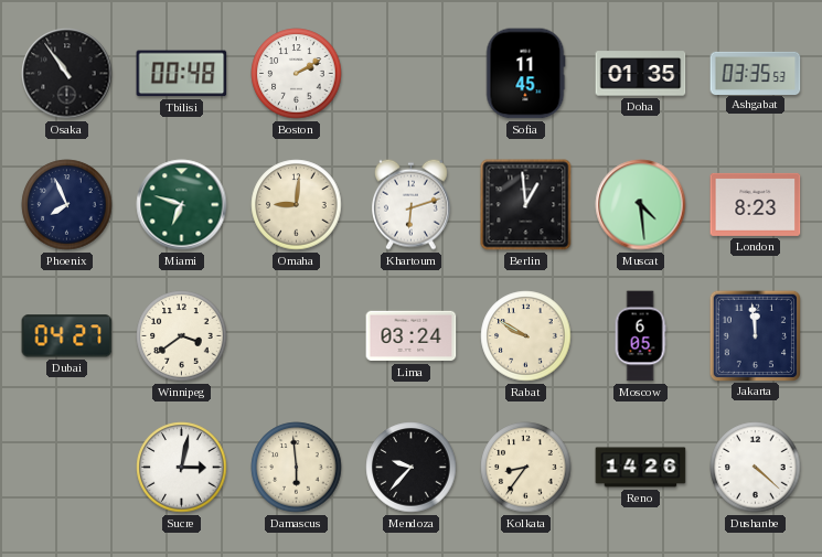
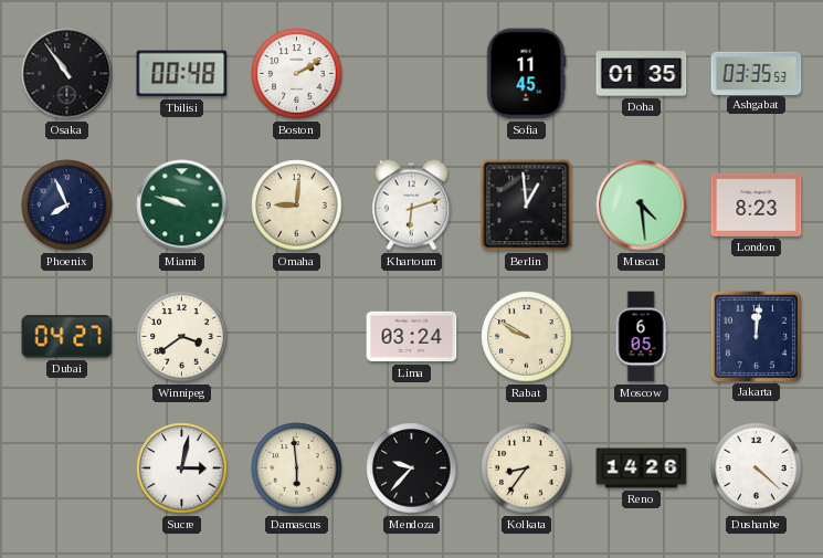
Miami: 6:48 -> 9:48
Jakarta: 11:59 -> 12:01
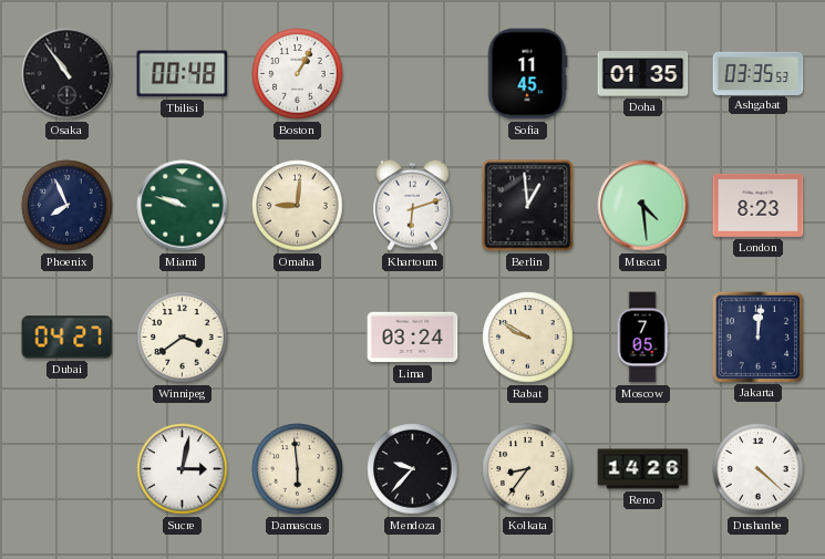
Boston: 2:10 -> 1:05
Moscow: 6:05 -> 7:05
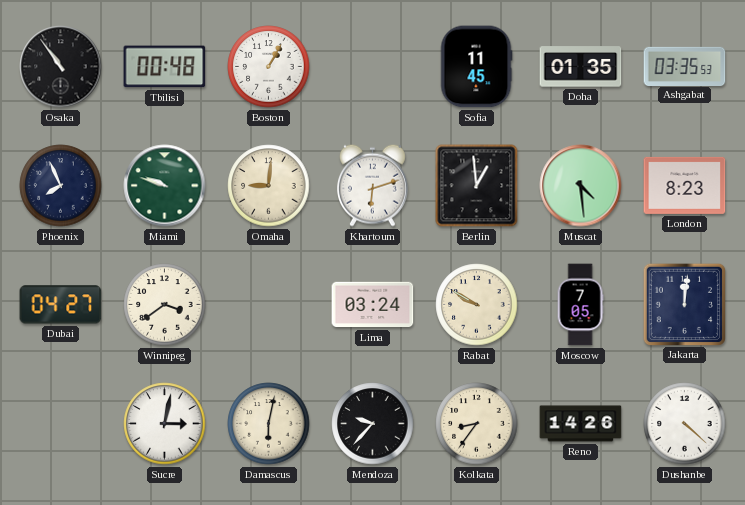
Damascus: 5:59 -> 6:02
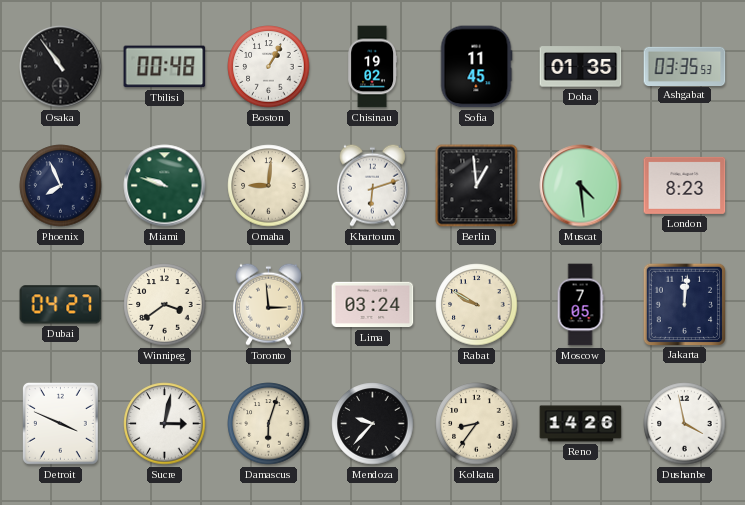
Chisinau: none -> 19:02
Toronto: none -> 2:59
Detroit: none -> 3:49
Damascus: 6:02 -> 6:03
Dushanbe: 4:22 -> 3:58
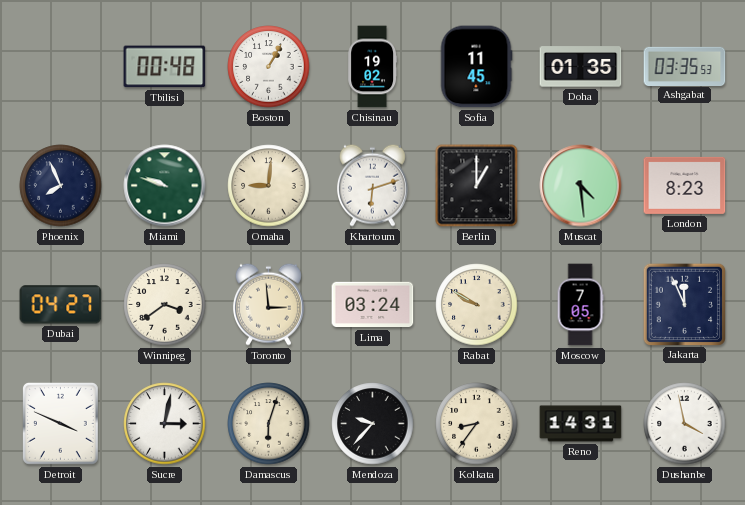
Osaka: 10:54 -> none
Berlin: 12:59 -> 1:00
Jakarta: 12:01 -> 11:56
Reno: 14:26 -> 14:31
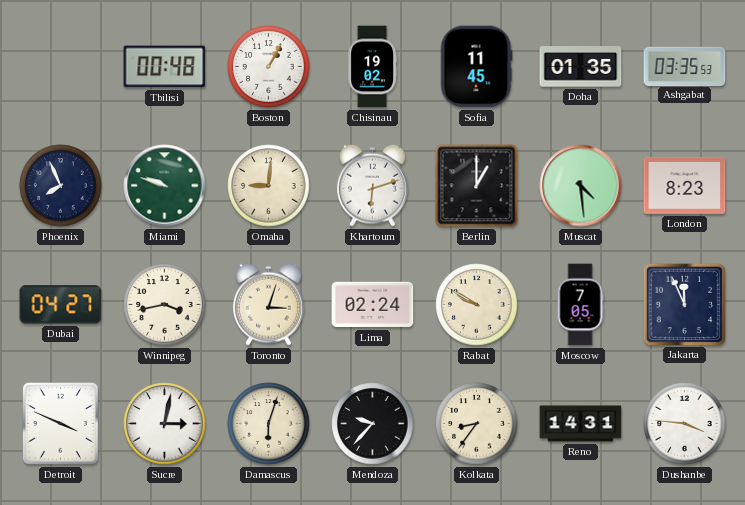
Winnipeg: 3:39 -> 3:43
Toronto: 2:59 -> 3:03
Lima: 03:24 -> 02:24
Dushanbe: 3:58 -> 3:46
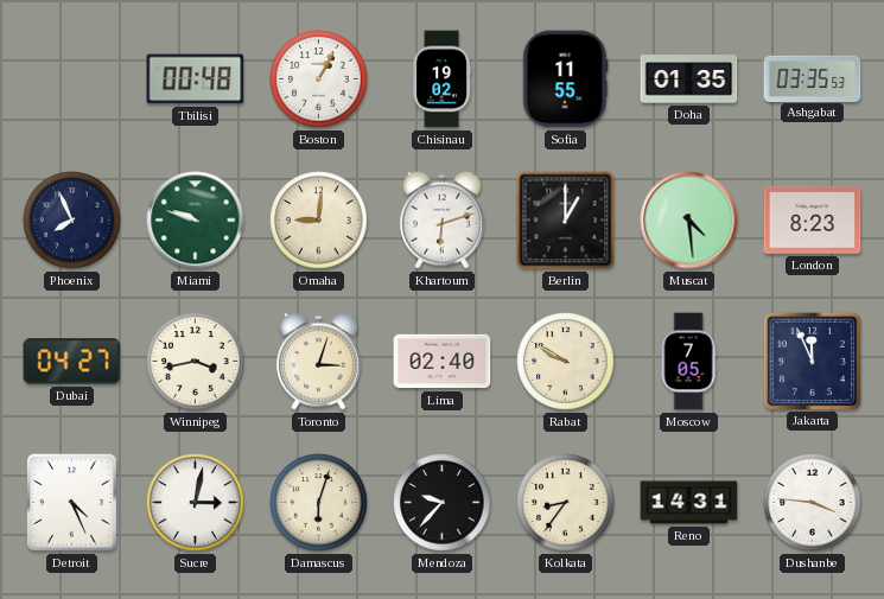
Sofia: 11:45 -> 11:55
Lima: 02:24 -> 02:40
Detroit: 3:49 -> 4:26
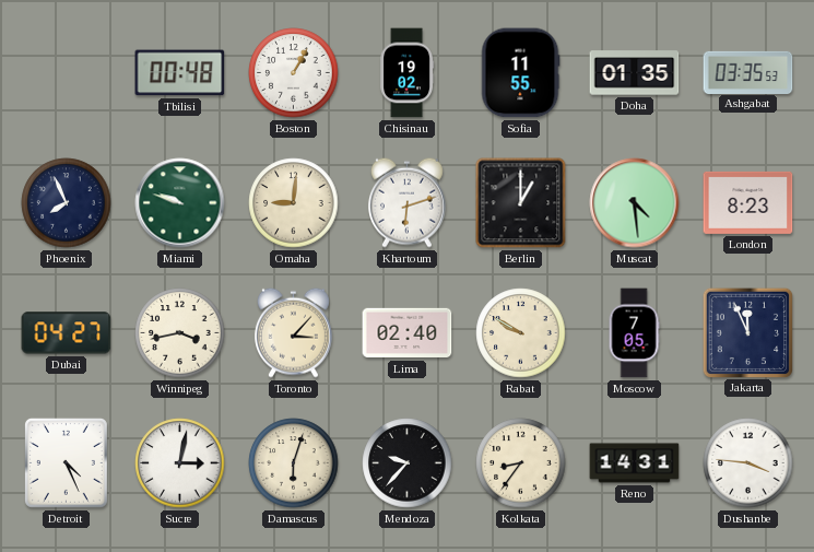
Toronto: 3:03 -> 3:07
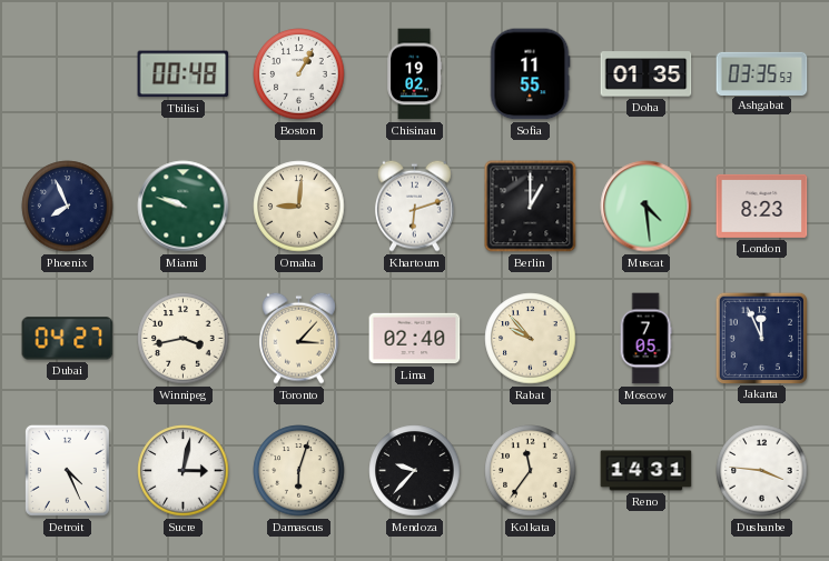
Rabat: 9:50 -> 9:53
Kolkata: 8:36 -> 11:36
